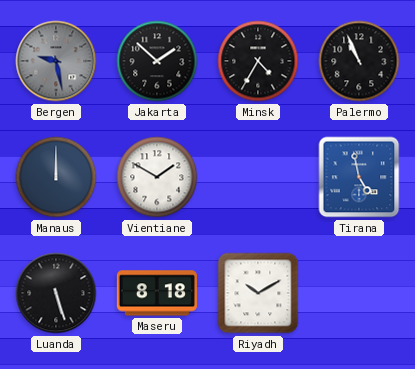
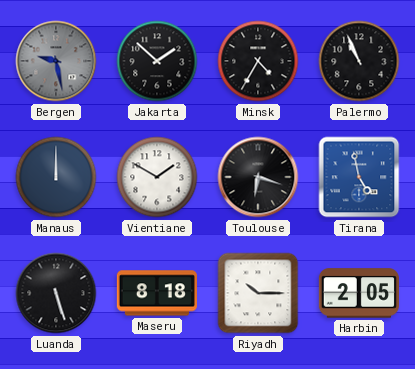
Toulouse: none -> 6:18
Riyadh: 10:10 -> 10:15
Harbin: none -> 2:05
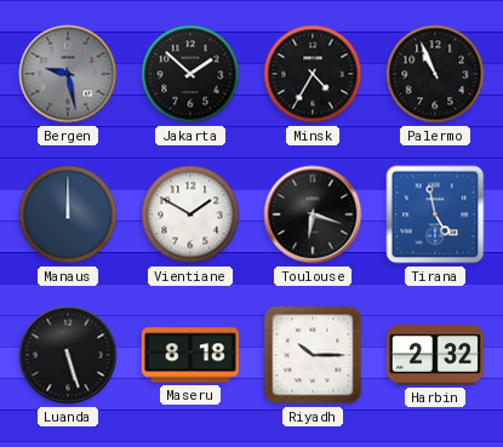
Harbin: 2:05 -> 2:32
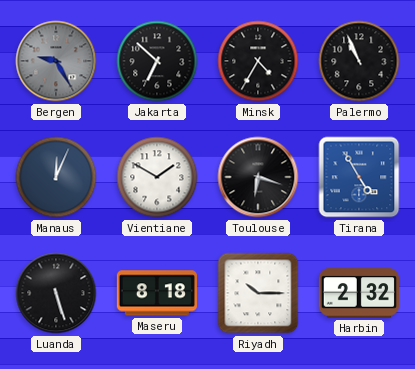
Bergen: 9:28 -> 9:25
Jakarta: 1:52 -> 6:52
Manaus: 12:00 -> 12:04
Tirana: 4:58 -> 4:55
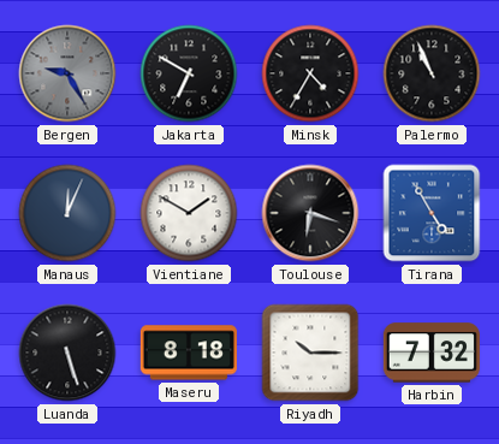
Jakarta: 6:52 -> 6:50
Harbin: 2:32 -> 7:32
